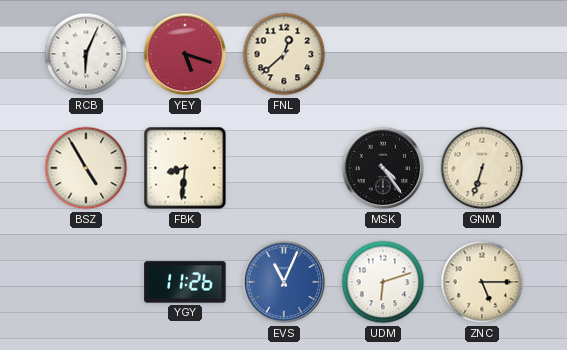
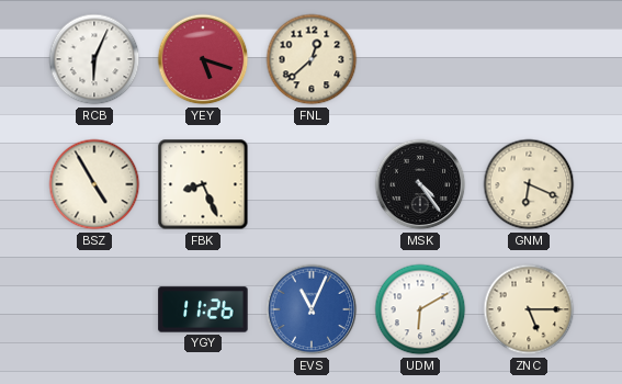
FBK: 8:31 -> 8:26
GNM: 6:33 -> 6:19
UDM: 6:12 -> 6:10
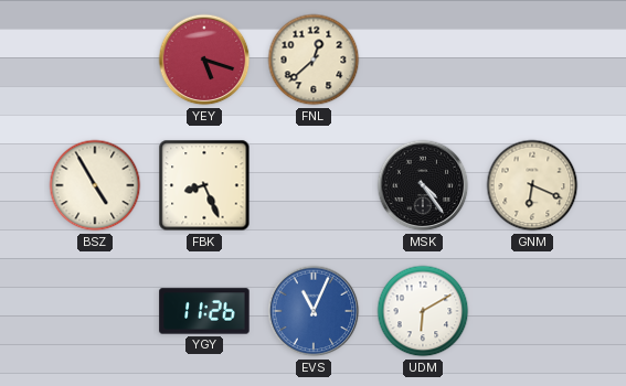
RCB: 6:04 -> none
ZNC: 5:15 -> none
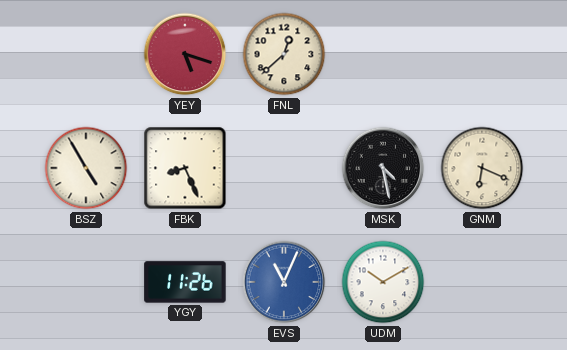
MSK: 4:24 -> 4:28
UDM: 6:10 -> 10:10
